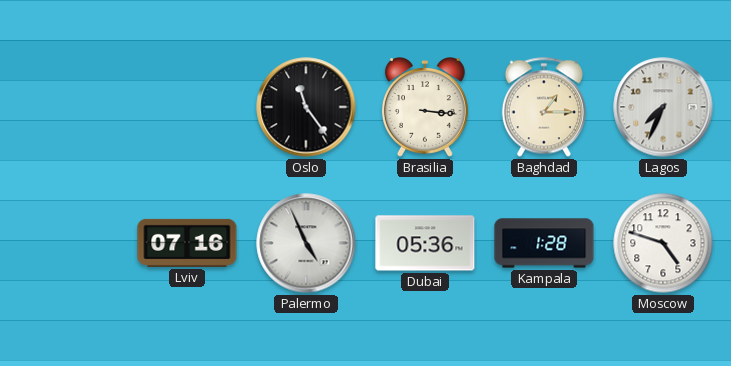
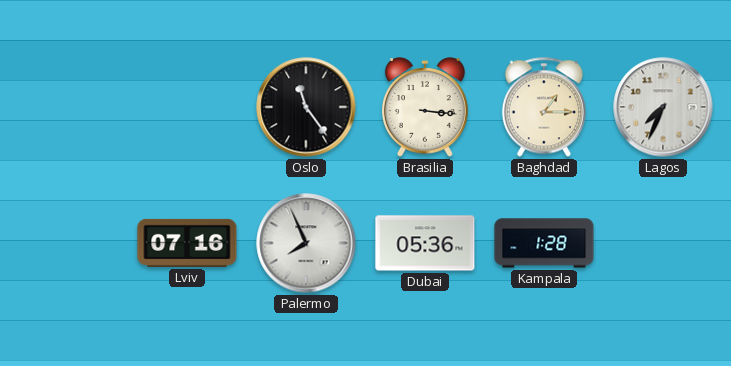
Palermo: 4:56 -> 7:56
Moscow: 4:48 -> none
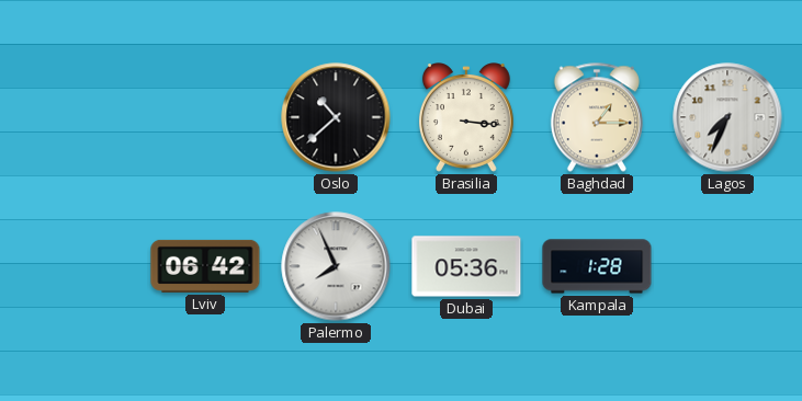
Oslo: 11:24 -> 10:38
Lviv: 07:16 -> 06:42
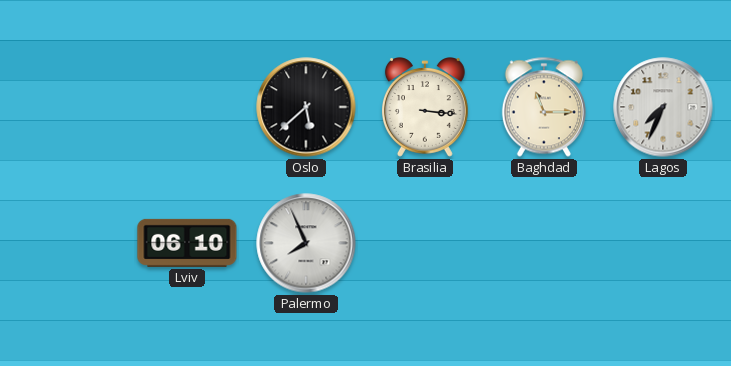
Oslo: 10:38 -> 5:38
Baghdad: 1:15 -> 11:15
Lviv: 06:42 -> 06:10
Dubai: 05:36 -> none
Kampala: 1:28 -> none
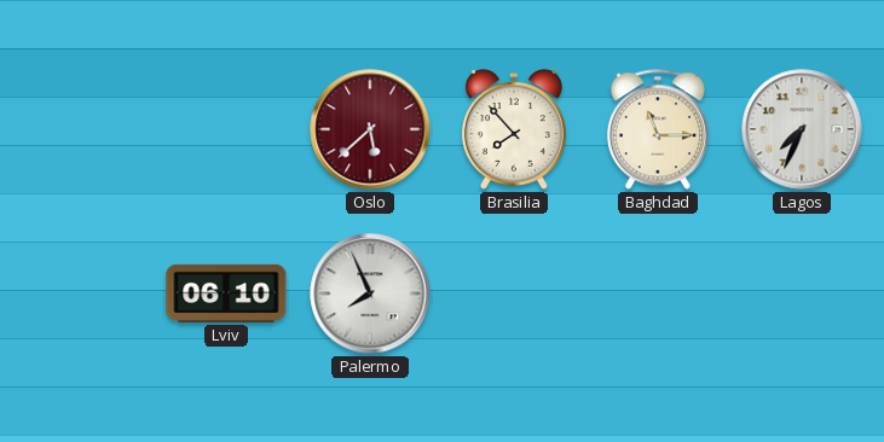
Oslo dial: black -> burgundy
Brasilia: 3:16 -> 7:53
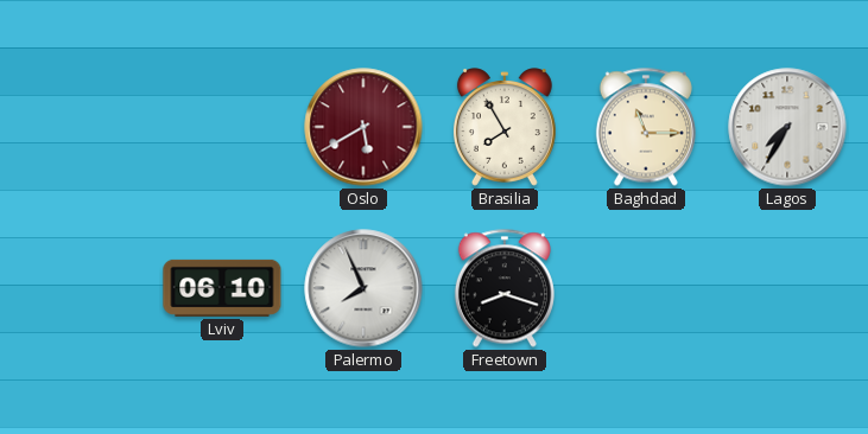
Oslo: 5:38 -> 5:40
Brasilia: 7:53 -> 7:55
Lagos: 7:34 -> 7:35
Freetown: none -> 8:18
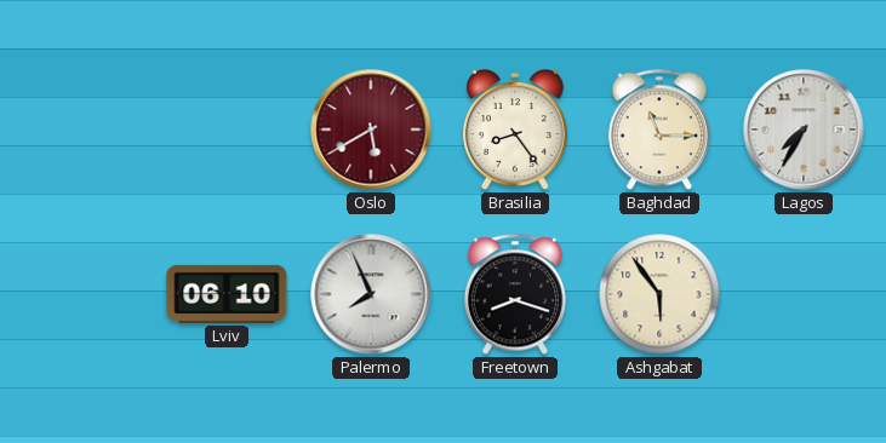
Brasilia: 7:55 -> 8:24
Ashgabat: none -> 5:54
